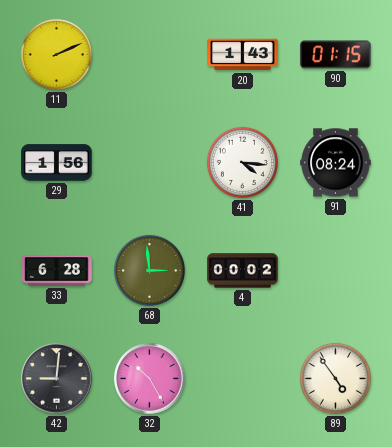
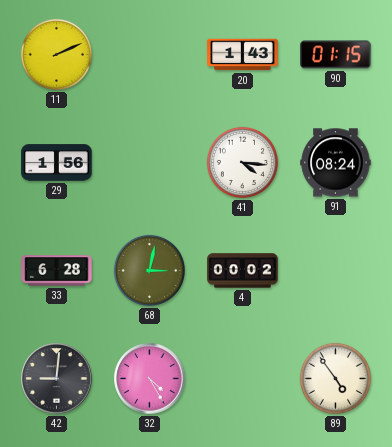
68: 2:59 -> 3:02
32: 10:25 -> 4:25
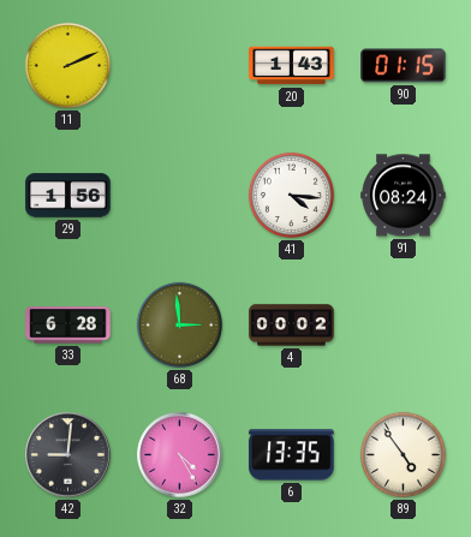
68: 3:02 -> 2:59
6: none -> 13:35
